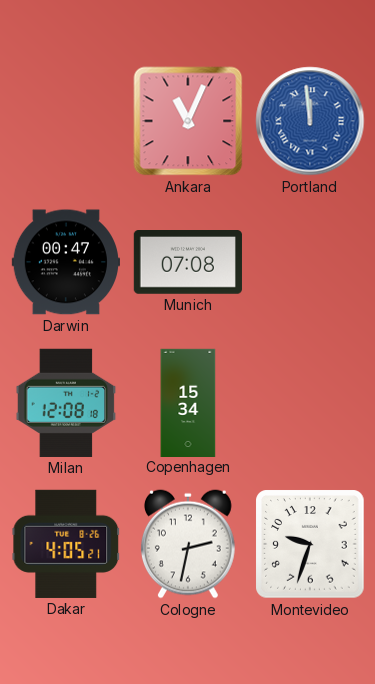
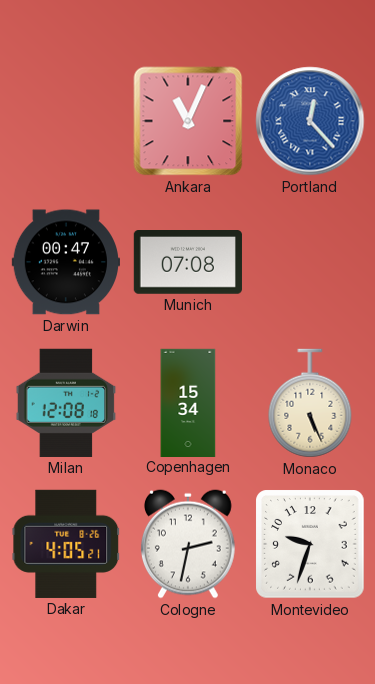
Portland: 11:59 -> 12:23
Monaco: none -> 5:26
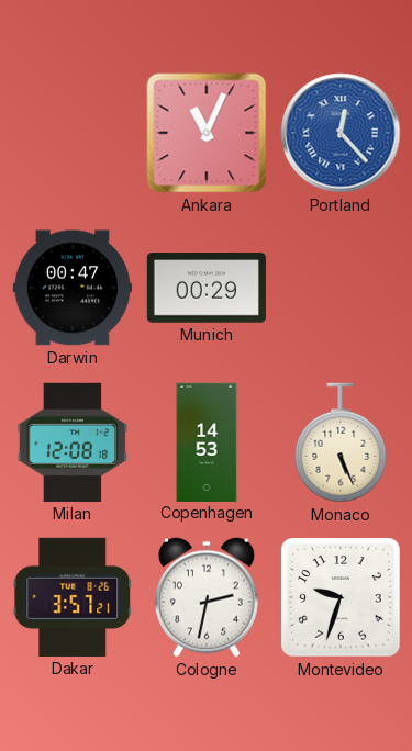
Munich: 07:08 -> 00:29
Copenhagen: 15:34 -> 14:53
Dakar: 4:05 -> 3:57
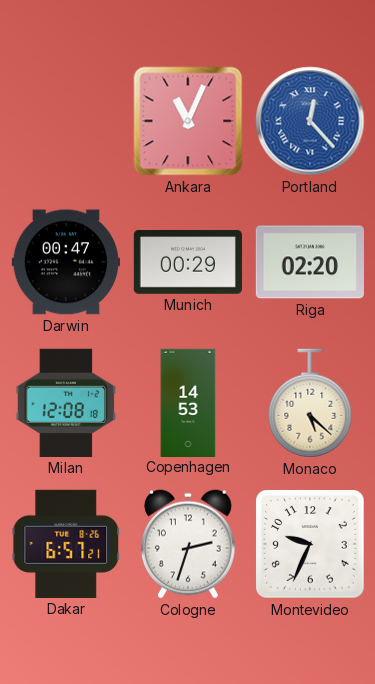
Riga: none -> 02:20
Monaco: 5:26 -> 5:22
Dakar: 3:57 -> 6:57
Cologne: 2:32 -> 2:33
Montevideo: 9:33 -> 9:34
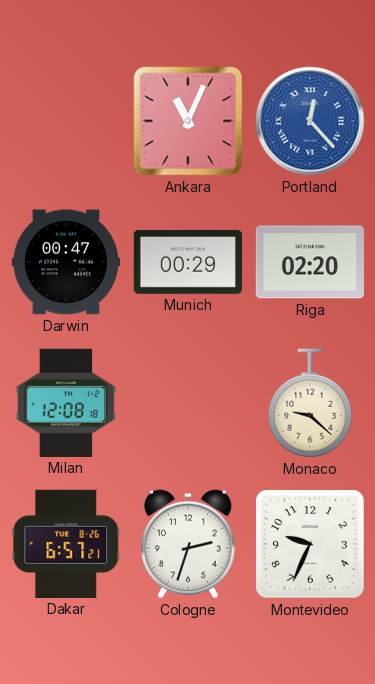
Copenhagen: 14:53 -> none
Monaco: 5:22 -> 9:22
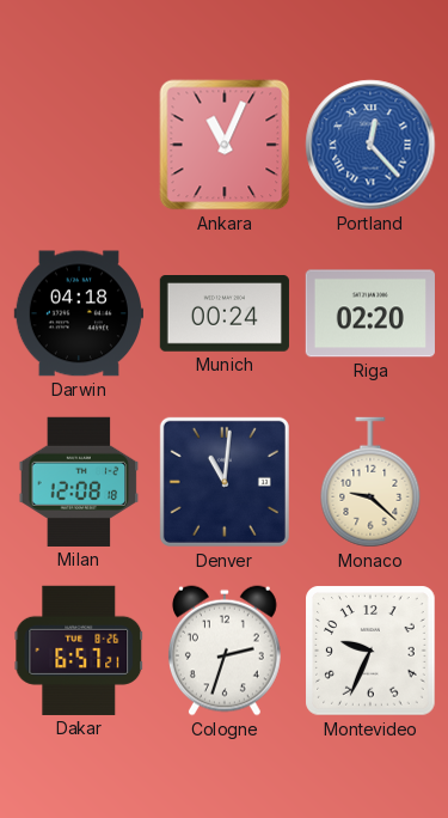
Darwin: 00:47 -> 04:18
Munich: 00:29 -> 00:24
Denver: none -> 11:01
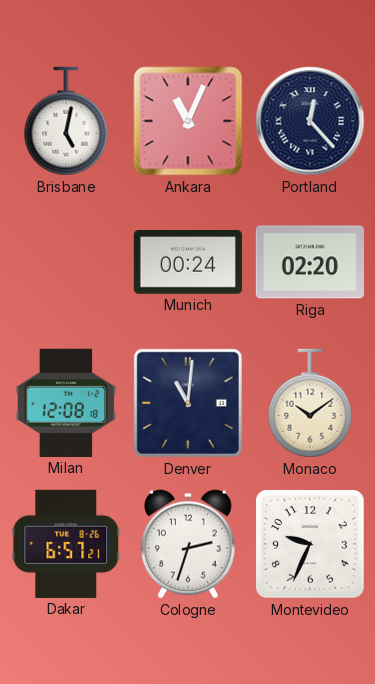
Brisbane: none -> 5:02
Portland dial: blue -> navy
Darwin: 04:18 -> none
Monaco: 9:22 -> 10:09
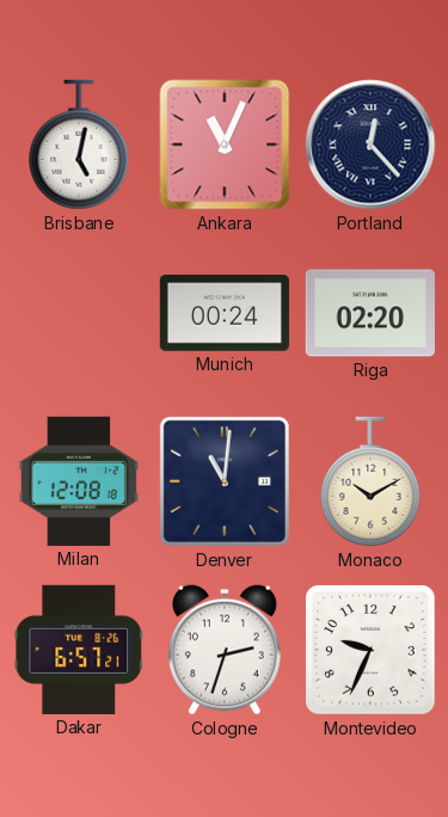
Monaco: 10:09 -> 10:10
